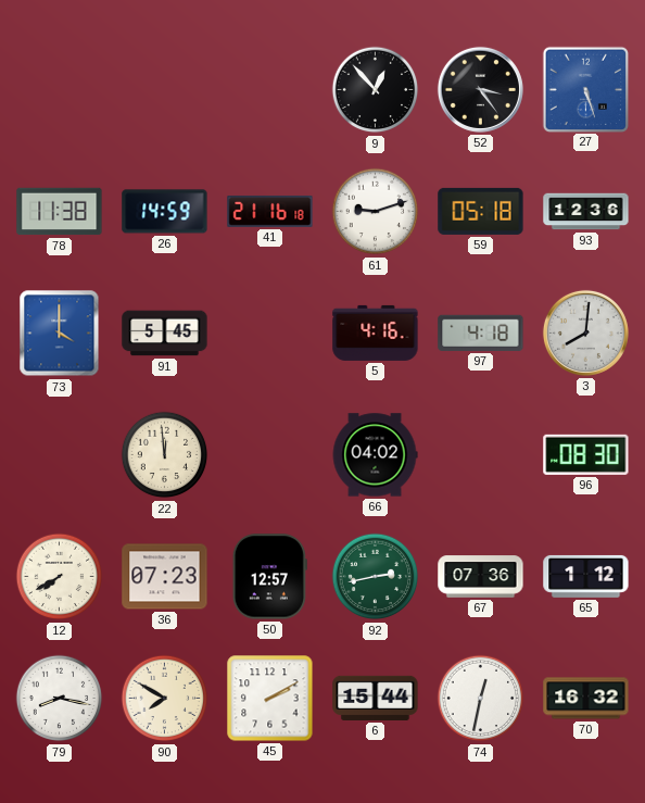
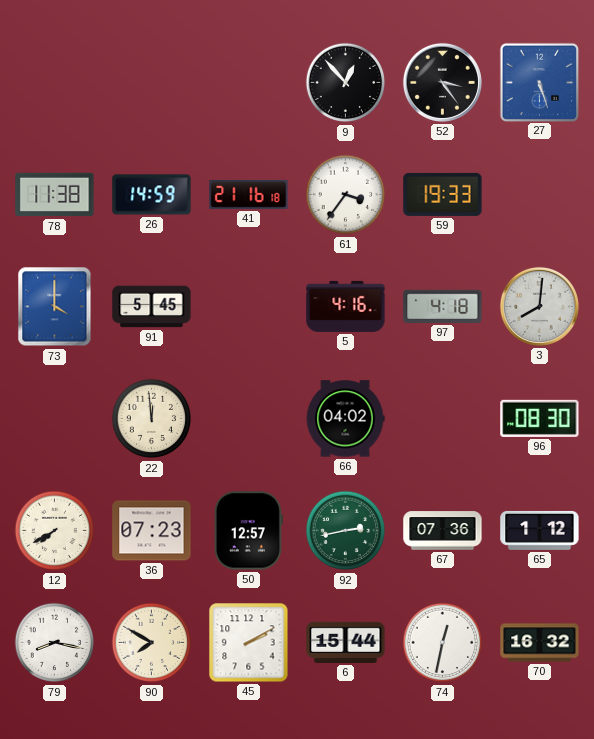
61: 9:12 -> 3:36
59: 05:18 -> 19:33
93: 12:36 -> none
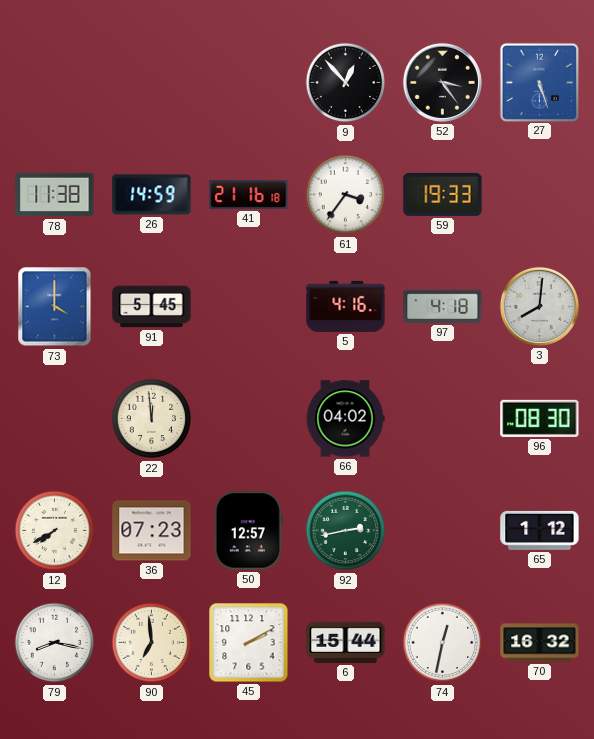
67: 07:36 -> none
90: 7:50 -> 6:59
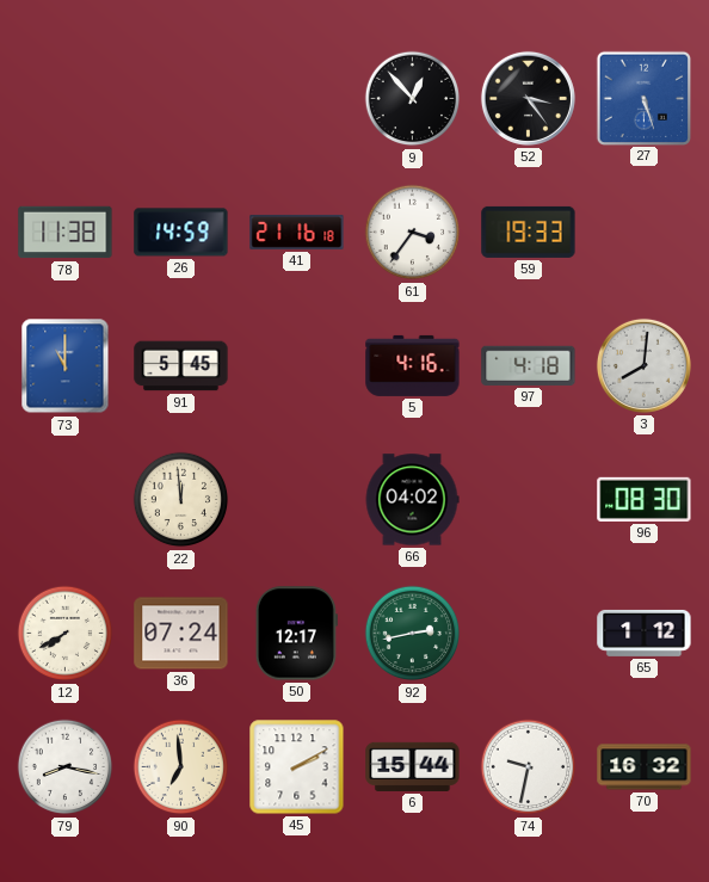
73: 4:00 -> 11:00
36: 07:23 -> 07:24
50: 12:57 -> 12:17
74: 12:32 -> 9:32
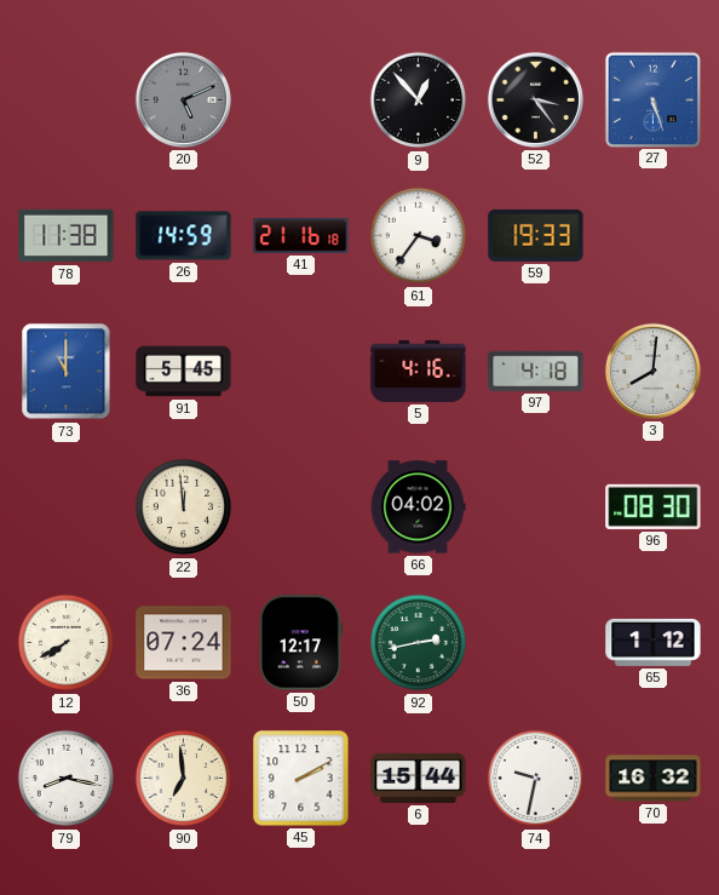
20: none -> 5:11
